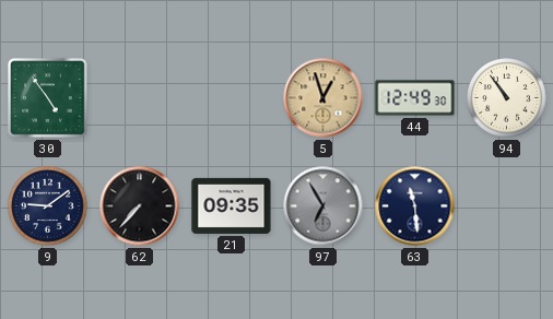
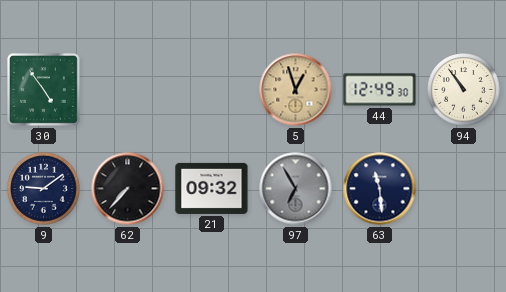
21: 09:35 -> 09:32
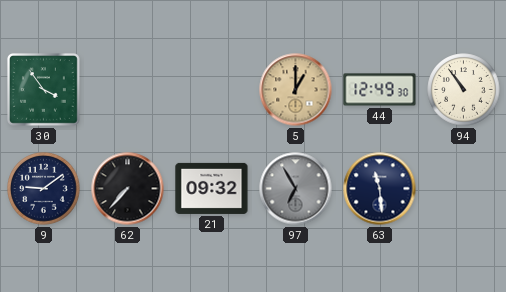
30: 4:54 -> 3:54
5: 12:57 -> 1:00
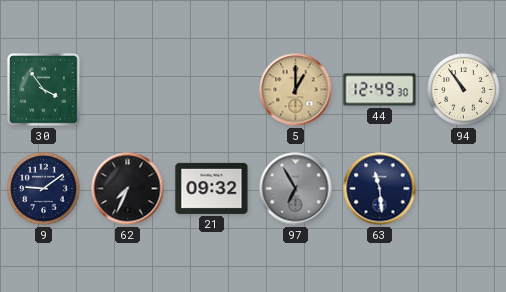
62: 7:37 -> 7:34
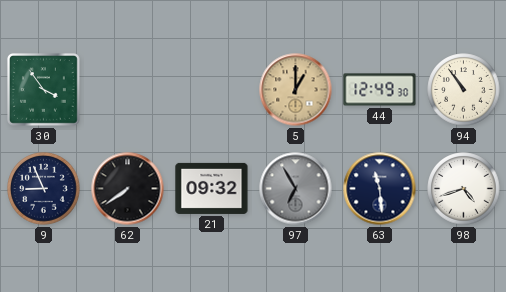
9: 9:09 -> 8:56
62: 7:34 -> 7:39
98: none -> 4:42
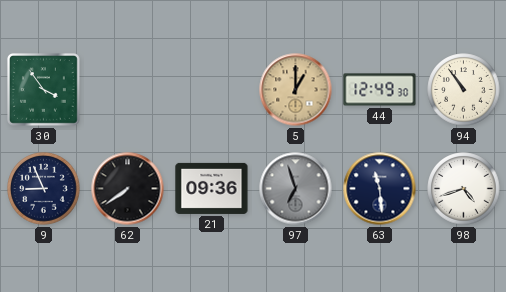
21: 09:32 -> 09:36
97: 6:55 -> 6:57
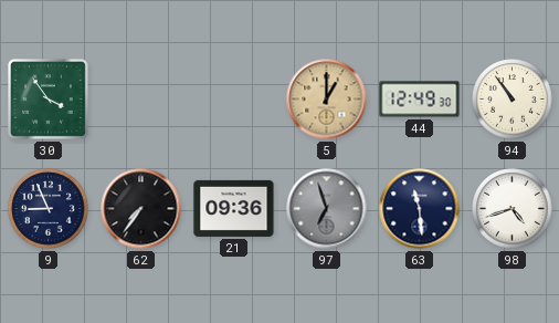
62: 7:39 -> 7:36
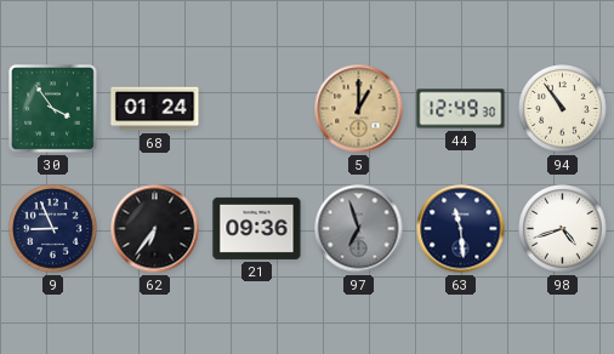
68: none -> 01:24
62: 7:36 -> 6:36
